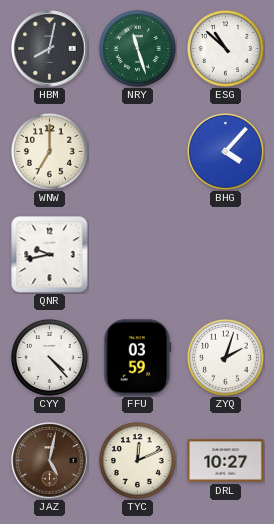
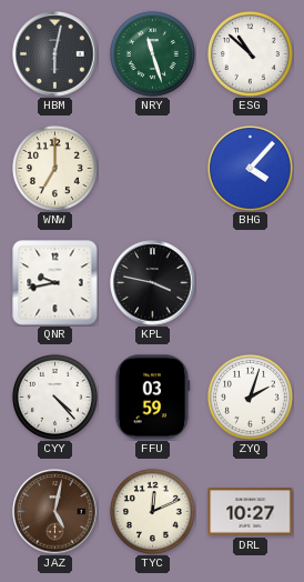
HBM: 8:02 -> 6:02
KPL: none -> 3:47
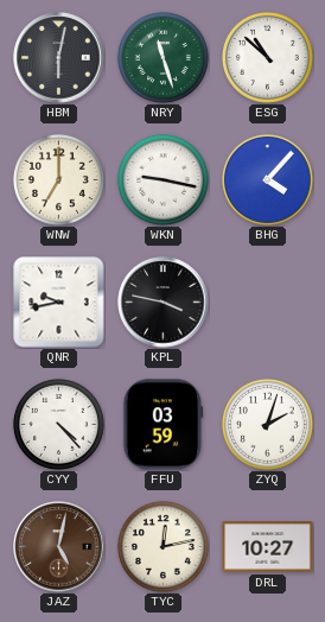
WKN: none -> 9:17
TYC: 12:11 -> 12:13
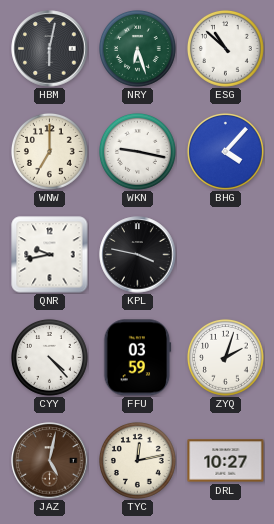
NRY: 11:27 -> 6:27
